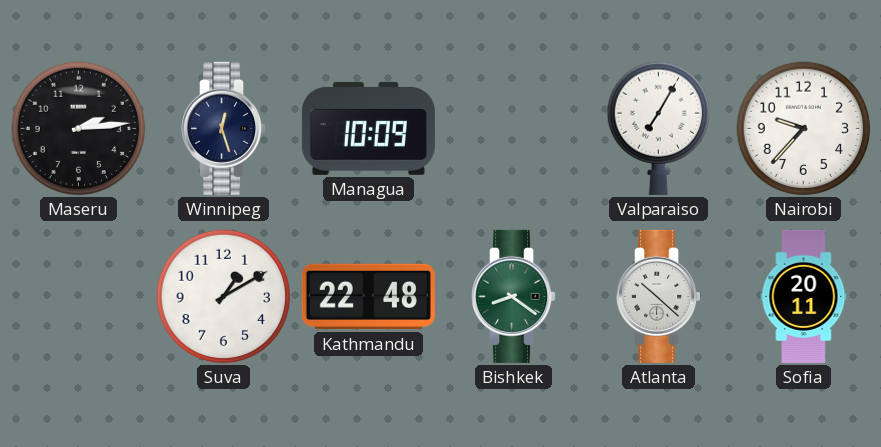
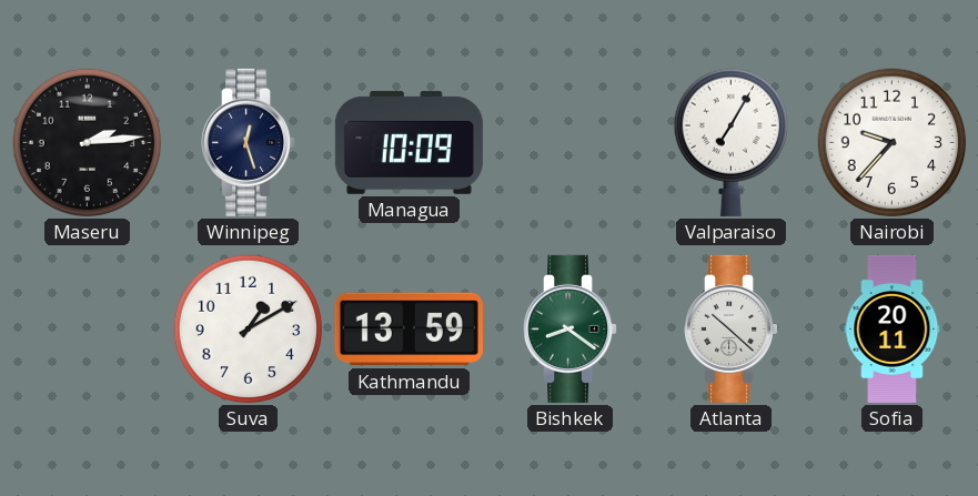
Kathmandu: 22:48 -> 13:59
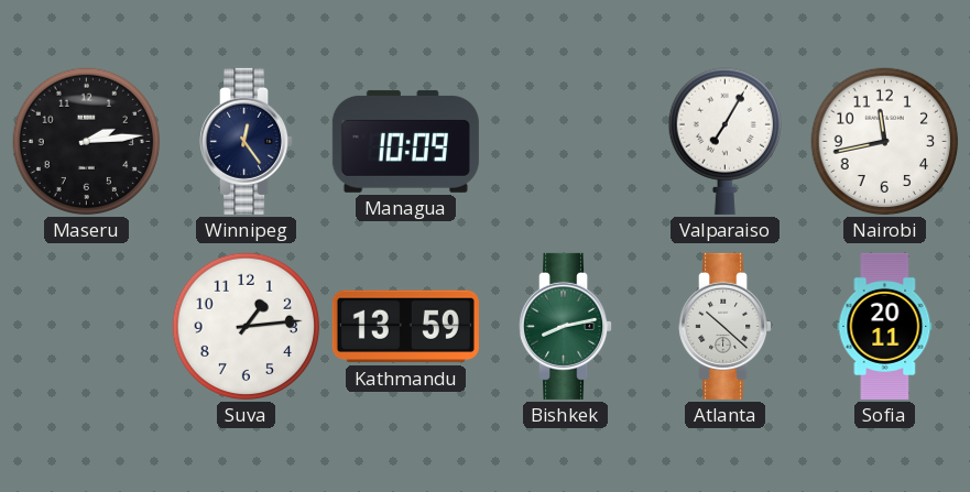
Winnipeg: 12:27 -> 12:24
Nairobi: 9:37 -> 11:43
Suva: 1:10 -> 1:14
Bishkek: 8:21 -> 8:13
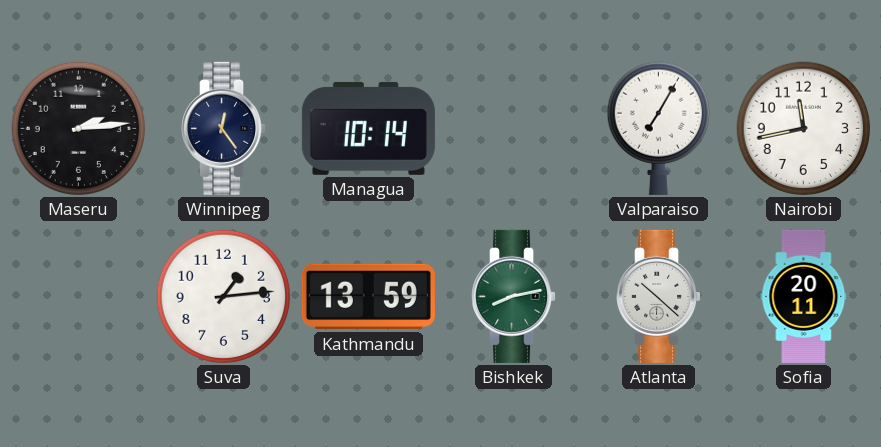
Managua: 10:09 -> 10:14
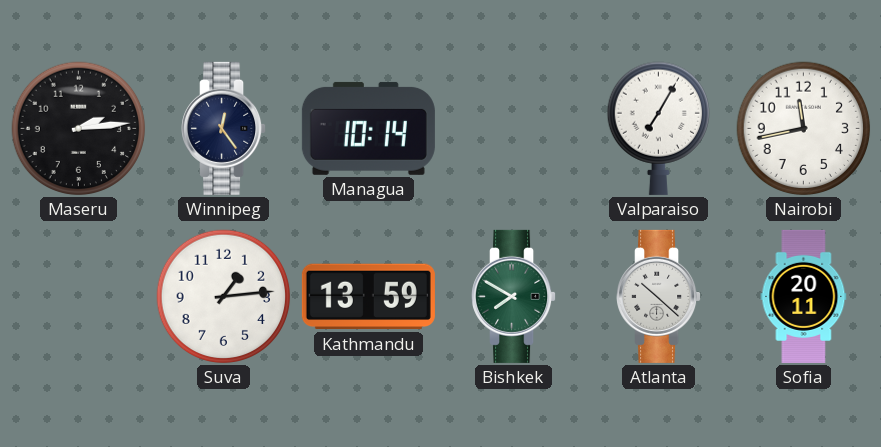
Bishkek: 8:13 -> 7:50
